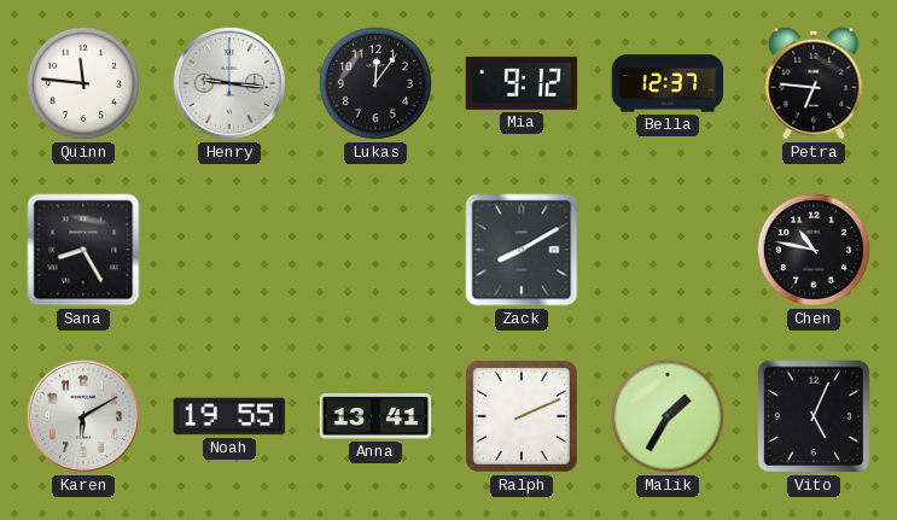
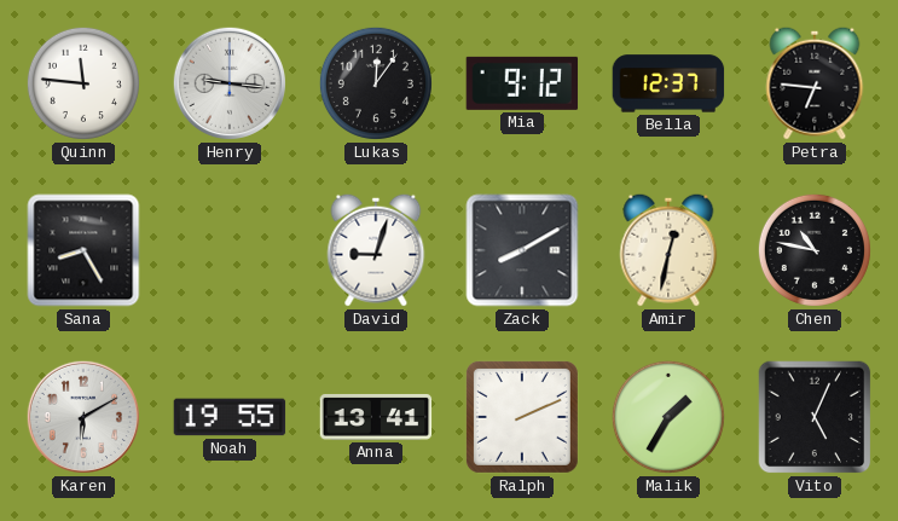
David: none -> 9:03
Amir: none -> 12:32
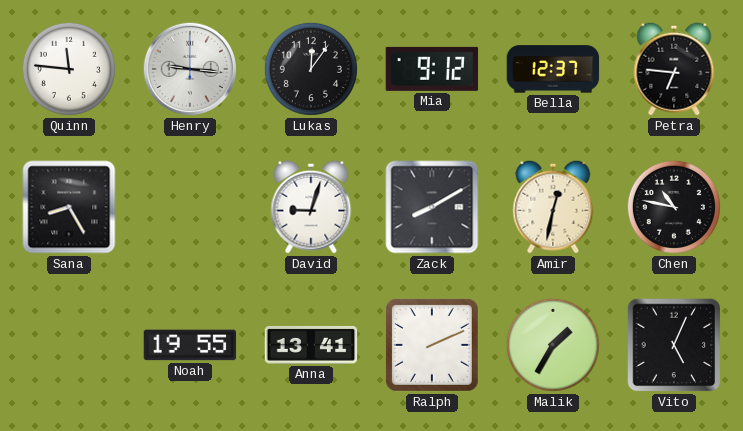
Karen: 6:10 -> none
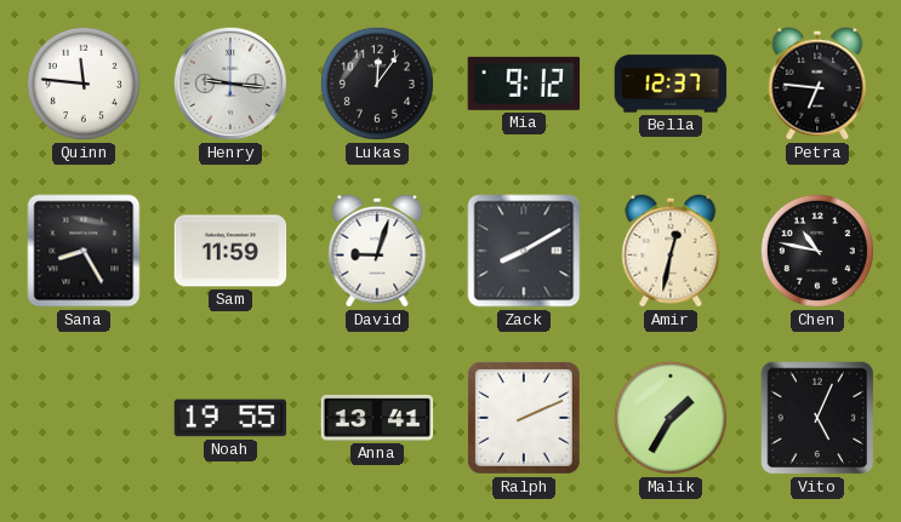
Sam: none -> 11:59
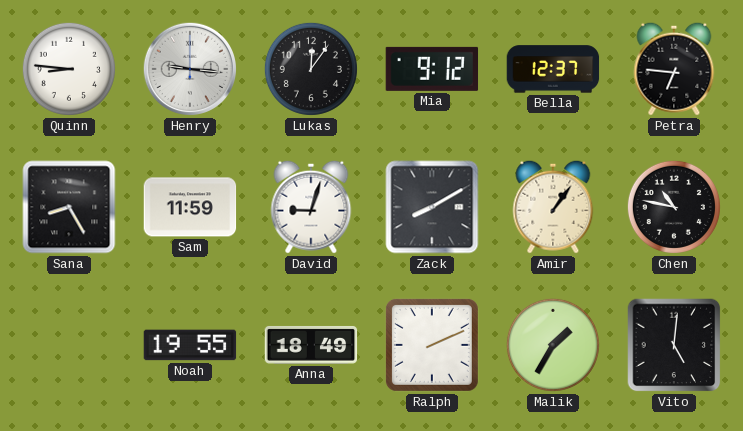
Quinn: 11:46 -> 8:46
Amir: 12:32 -> 1:06
Anna: 13:41 -> 18:49
Vito: 5:04 -> 5:01
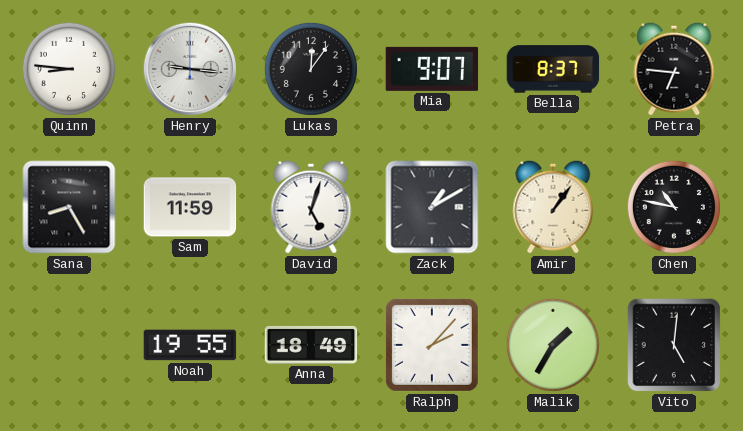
Mia: 9:12 -> 9:07
Bella: 12:37 -> 8:37
David: 9:03 -> 5:03
Zack: 8:10 -> 1:10
Ralph: 2:11 -> 2:07
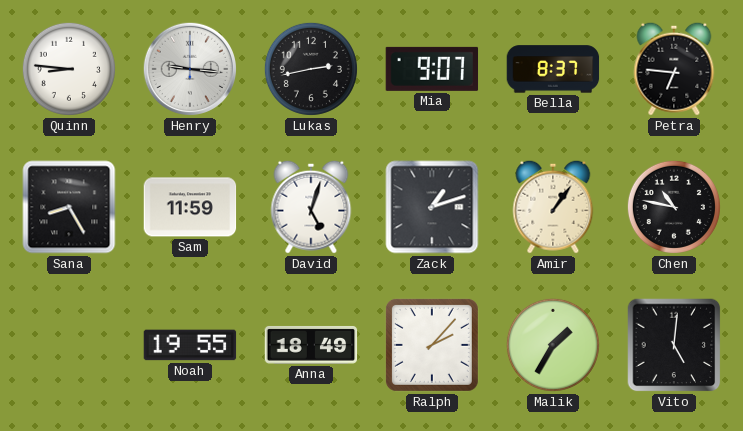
Lukas: 12:06 -> 2:43
Zack: 1:10 -> 1:12
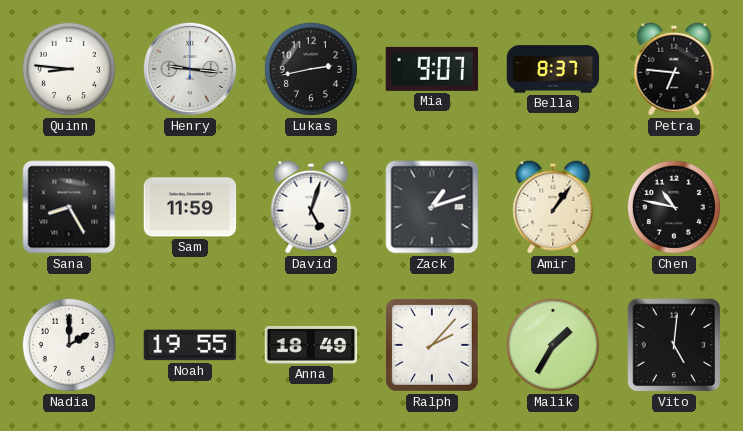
Nadia: none -> 2:00
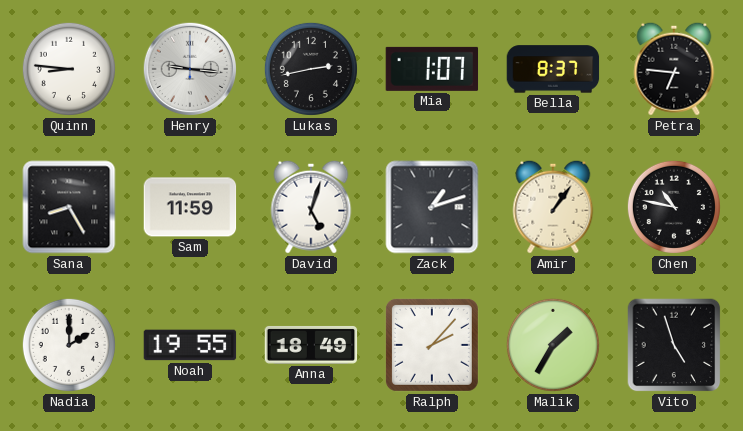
Mia: 9:07 -> 1:07
Vito: 5:01 -> 4:57
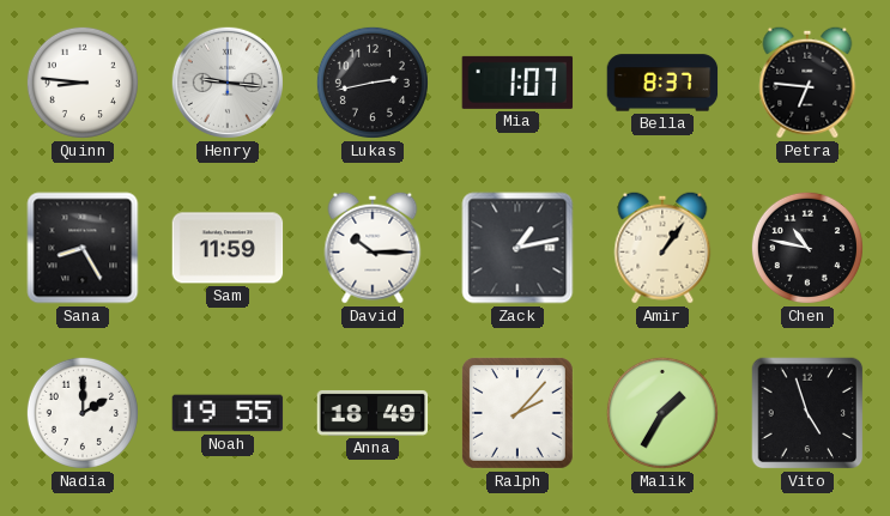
David: 5:03 -> 10:15
Zack: 1:12 -> 1:13
